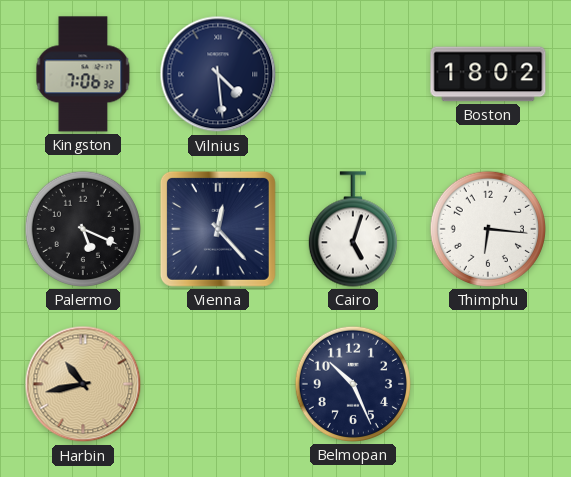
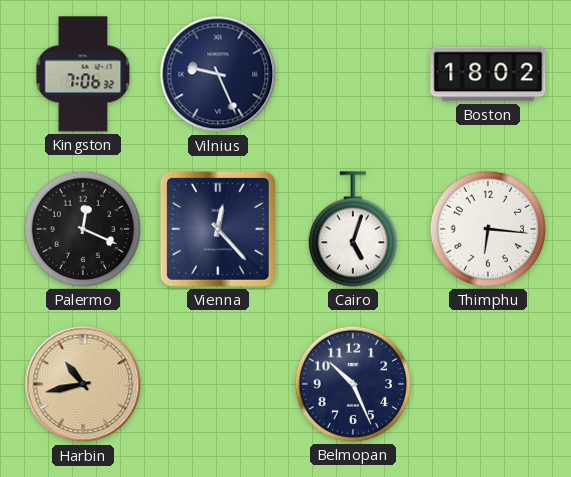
Vilnius: 4:29 -> 9:26
Palermo: 5:19 -> 12:19
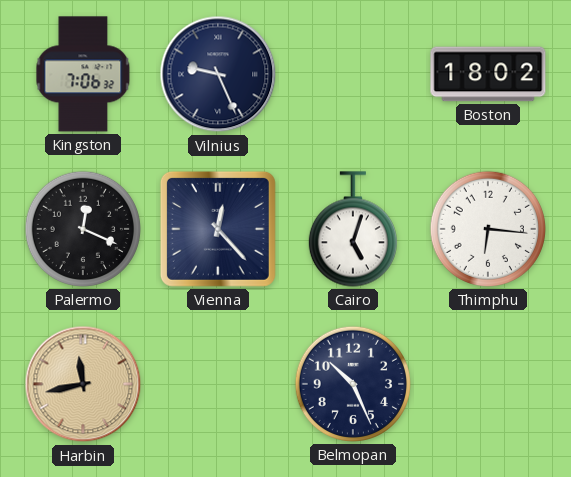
Harbin: 10:43 -> 11:43
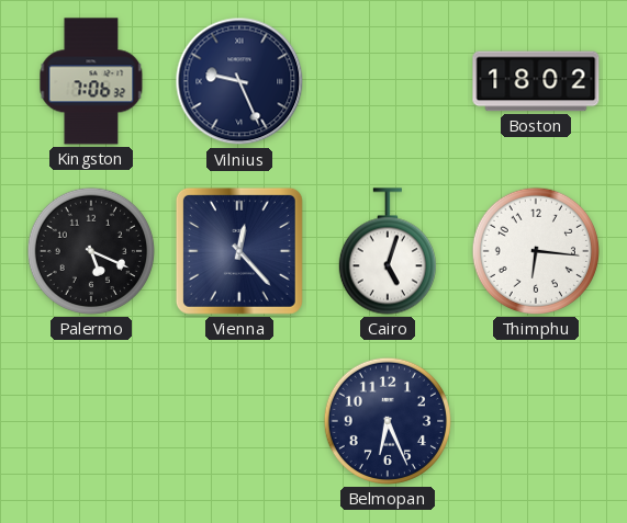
Palermo: 12:19 -> 5:19
Harbin: 11:43 -> none
Belmopan: 10:26 -> 6:26
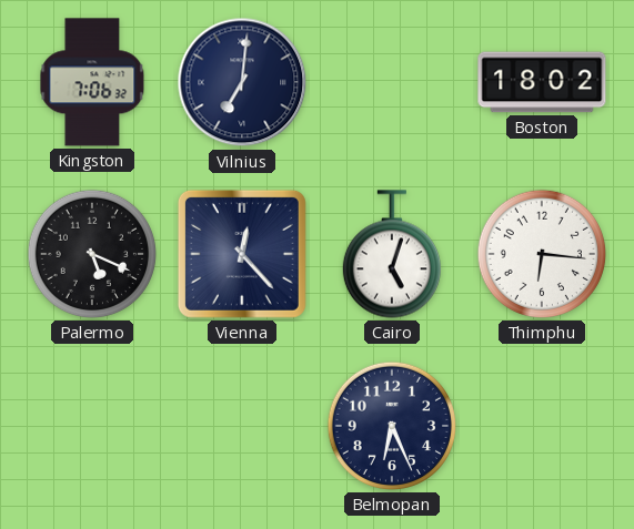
Vilnius: 9:26 -> 7:01
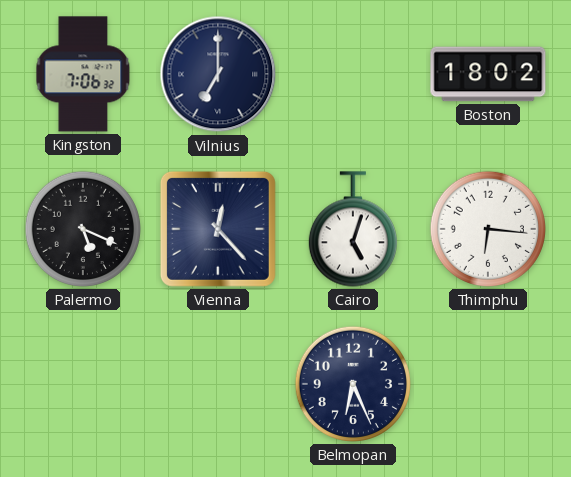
Vilnius: 7:01 -> 7:00
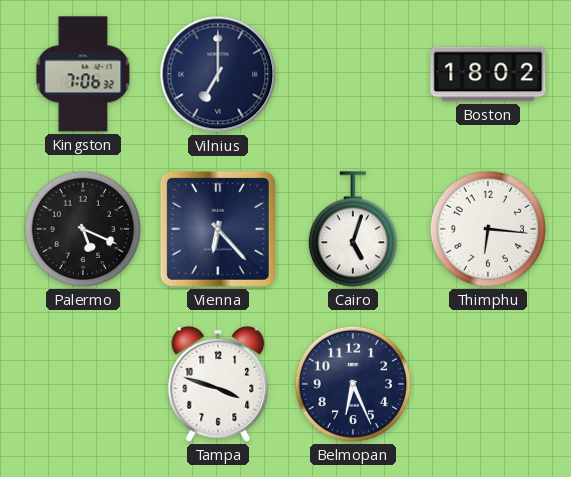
Vienna: 12:23 -> 6:23
Tampa: none -> 3:48
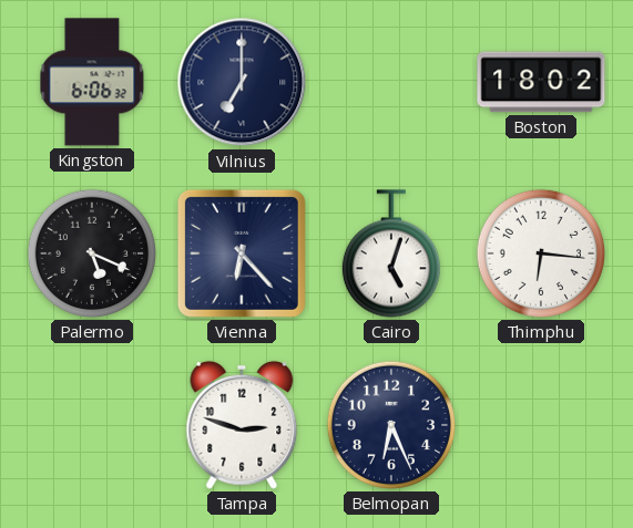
Kingston: 7:06 -> 6:06
Tampa: 3:48 -> 2:48
